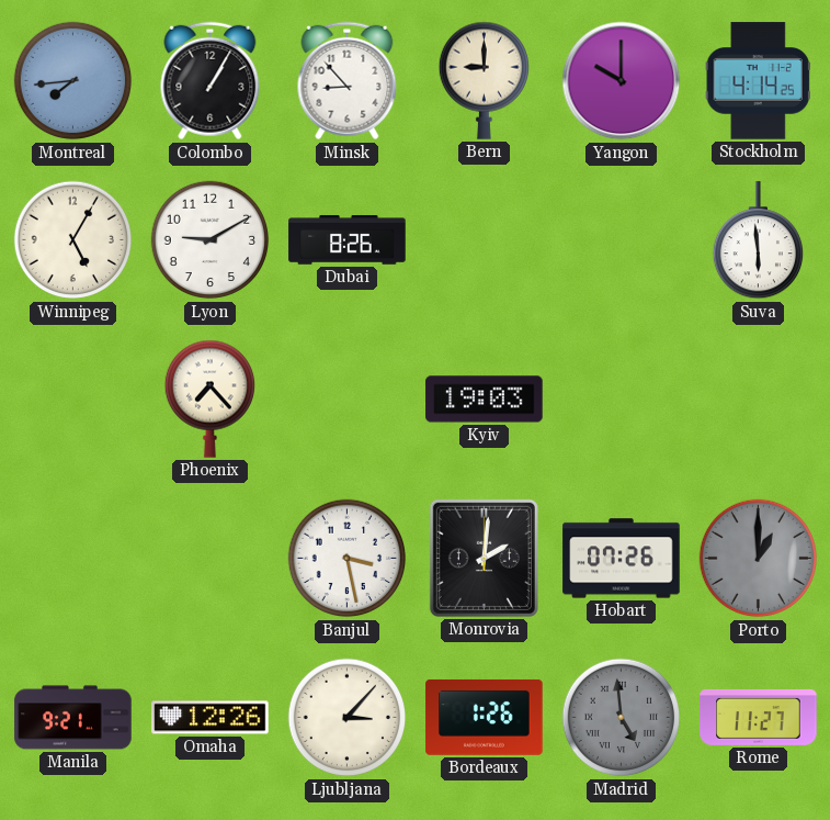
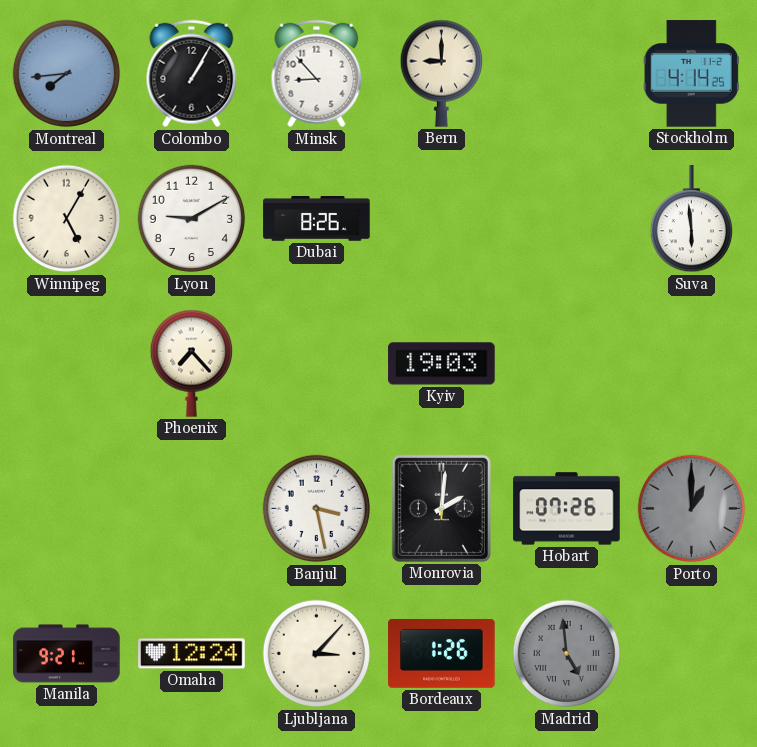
Yangon: 10:00 -> none
Omaha: 12:26 -> 12:24
Rome: 11:27 -> none
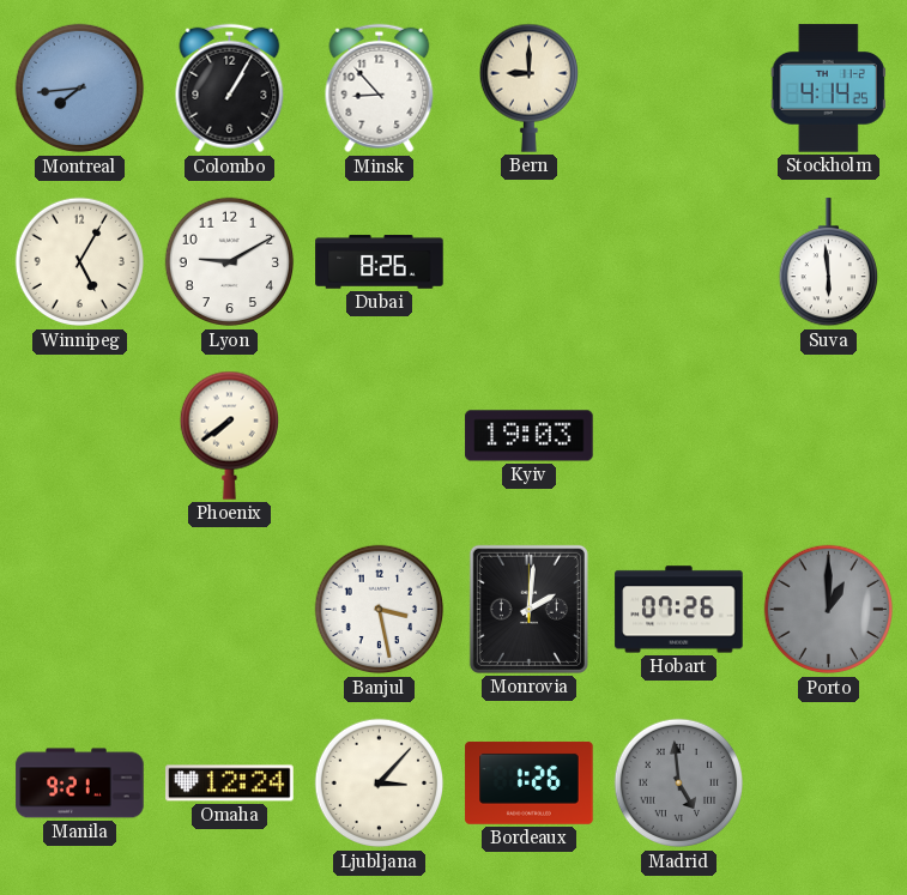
Phoenix: 7:23 -> 7:39
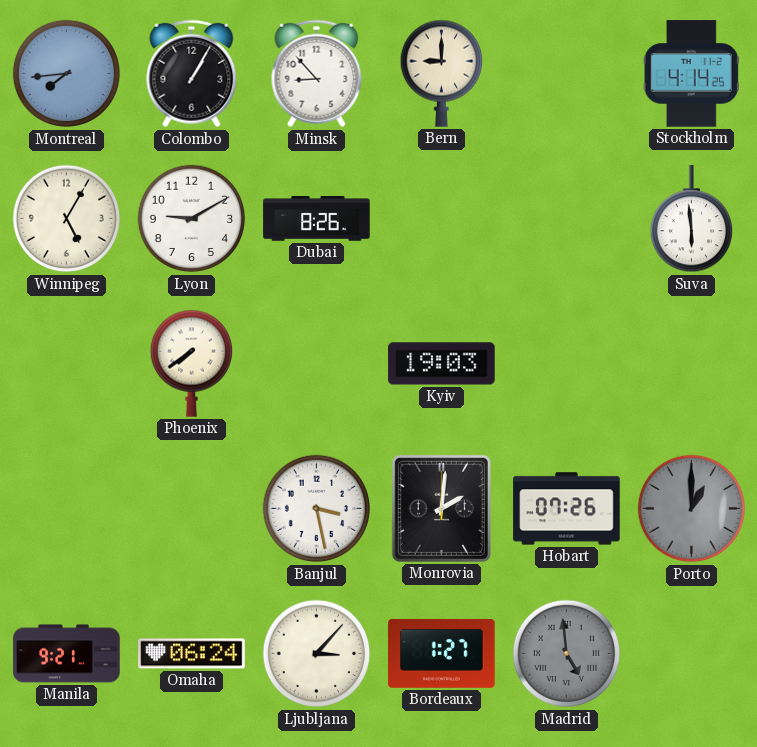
Omaha: 12:24 -> 06:24
Bordeaux: 1:26 -> 1:27
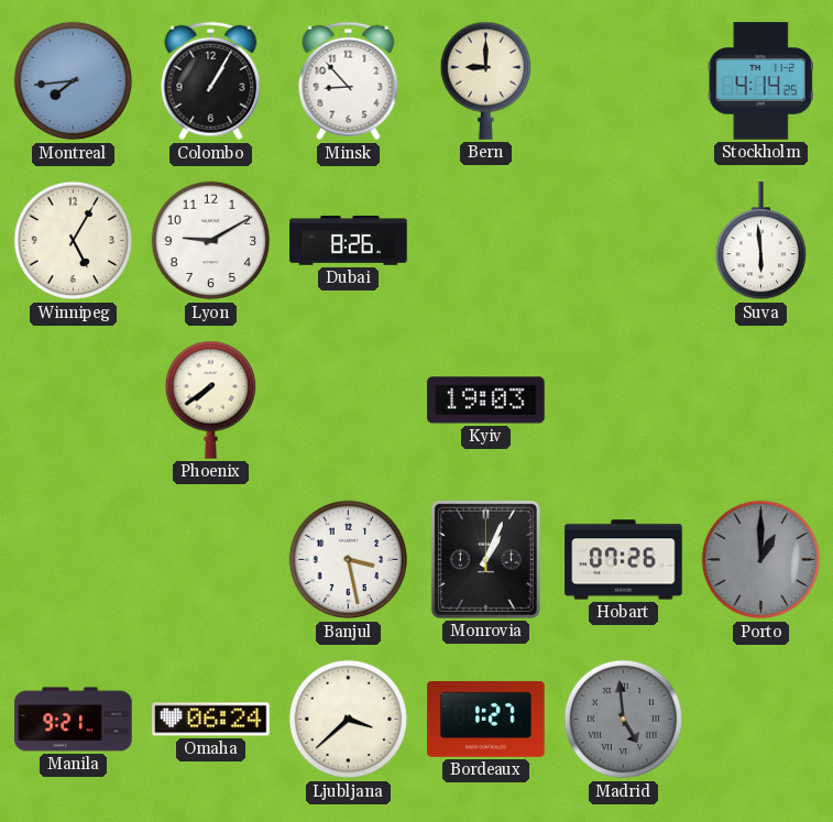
Monrovia: 2:01 -> 1:04
Ljubljana: 3:07 -> 3:38
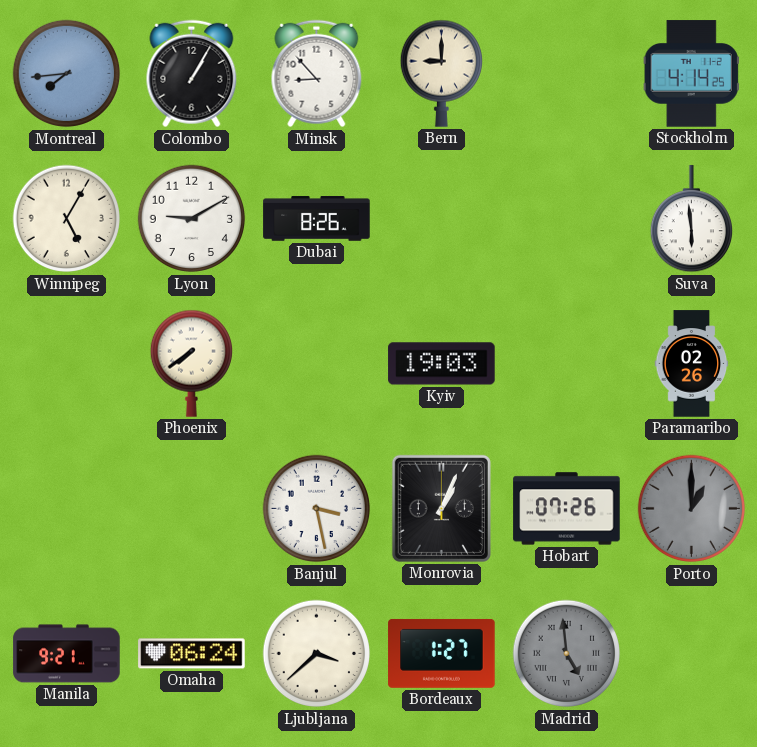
Paramaribo: none -> 02:26
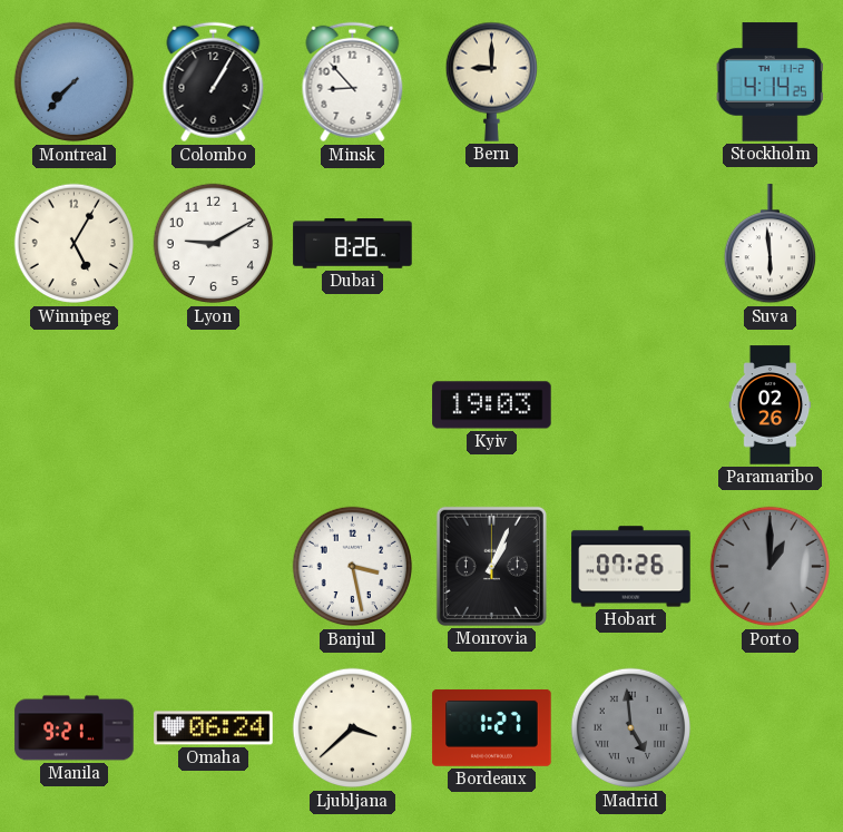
Montreal: 7:44 -> 7:37
Phoenix: 7:39 -> none
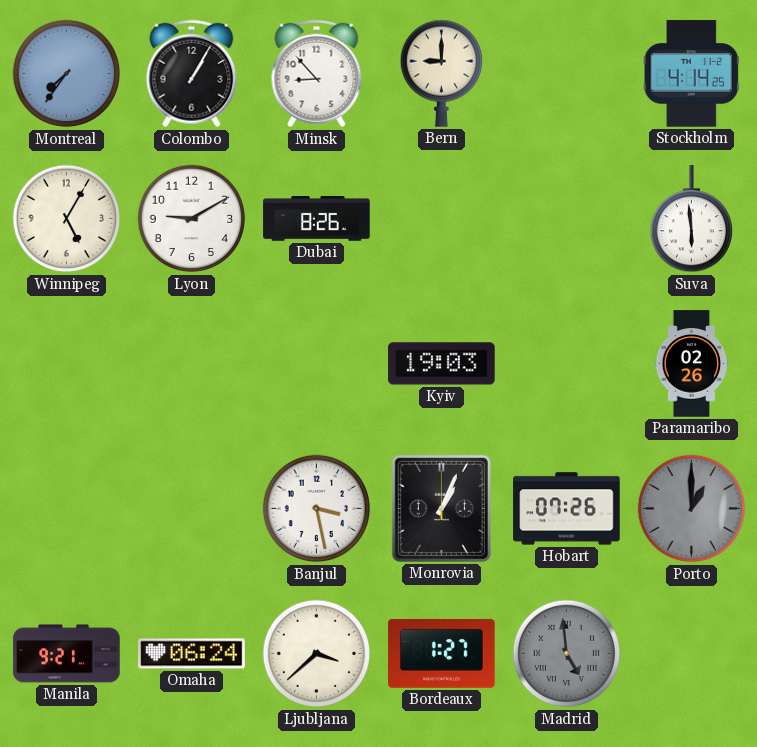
Montreal: 7:37 -> 7:36
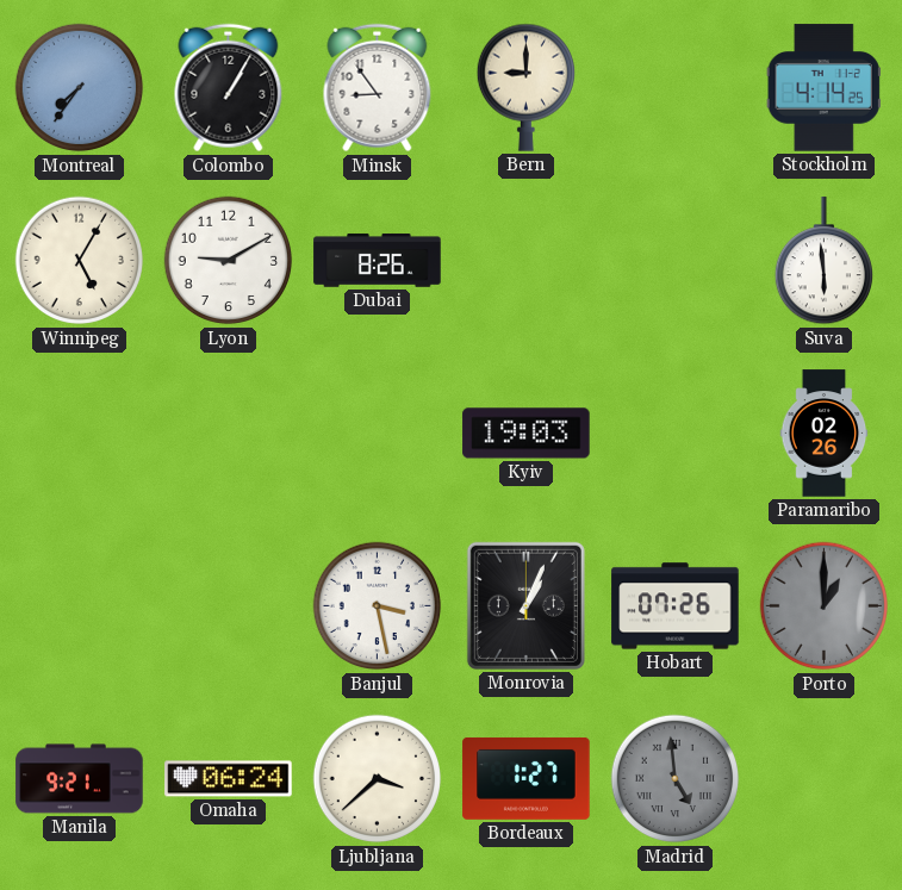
Minsk: 8:53 -> 8:54
